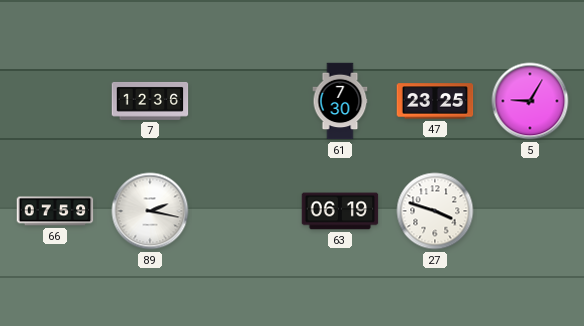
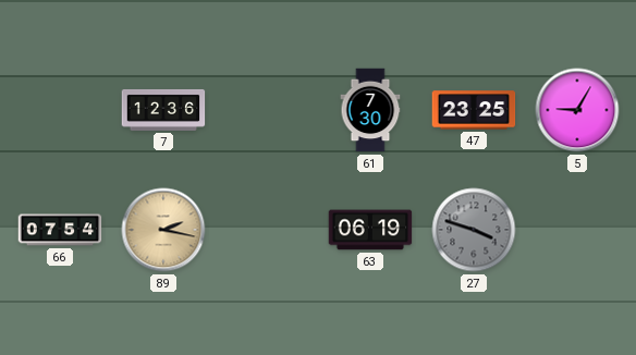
66: 07:59 -> 07:54
89 dial: white -> champagne
27 dial: white -> grey
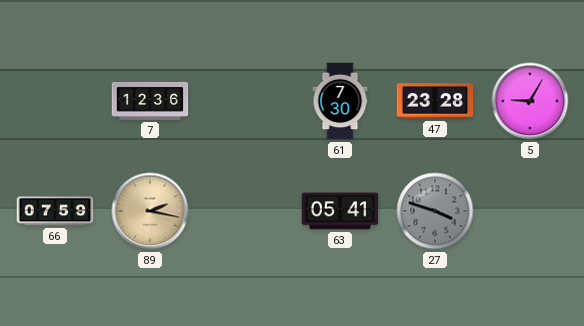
47: 23:25 -> 23:28
66: 07:54 -> 07:59
63: 06:19 -> 05:41
